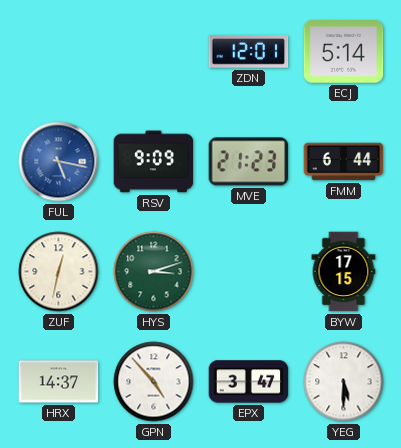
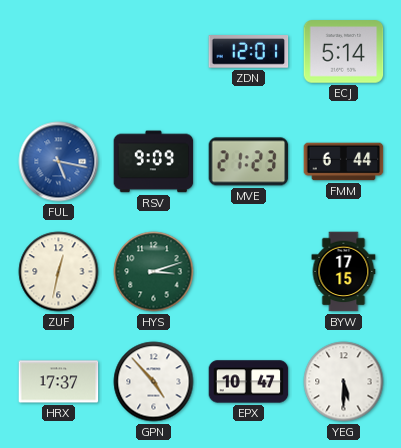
HRX: 14:37 -> 17:37
EPX: 3:47 -> 10:47
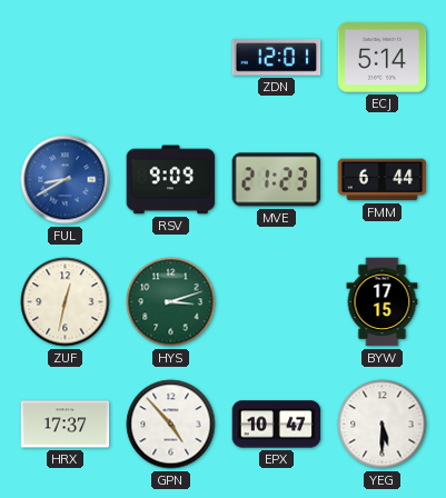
FUL: 5:17 -> 8:40
